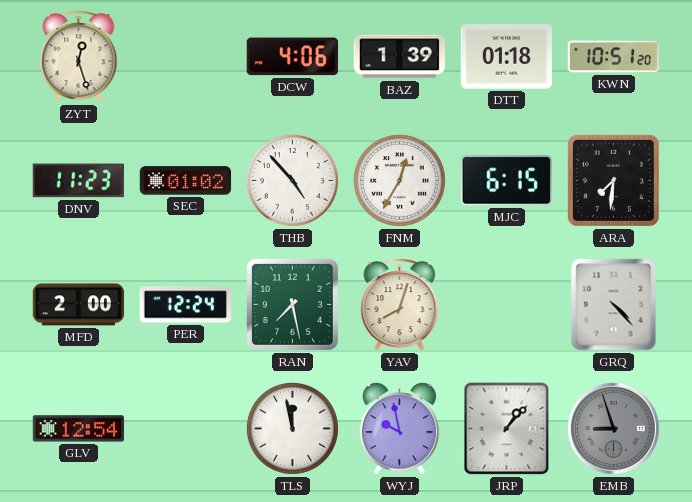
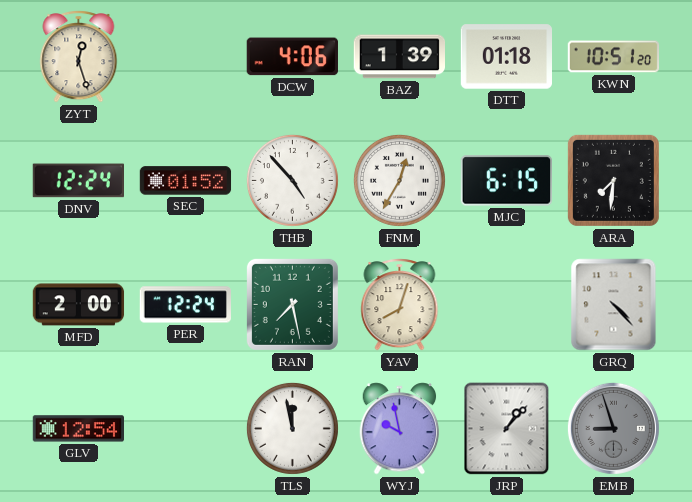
DNV: 11:23 -> 12:24
SEC: 01:02 -> 01:52
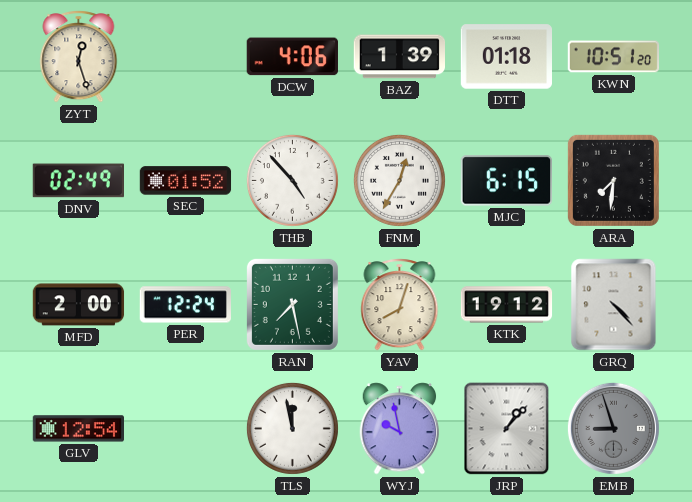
DNV: 12:24 -> 02:49
KTK: none -> 19:12
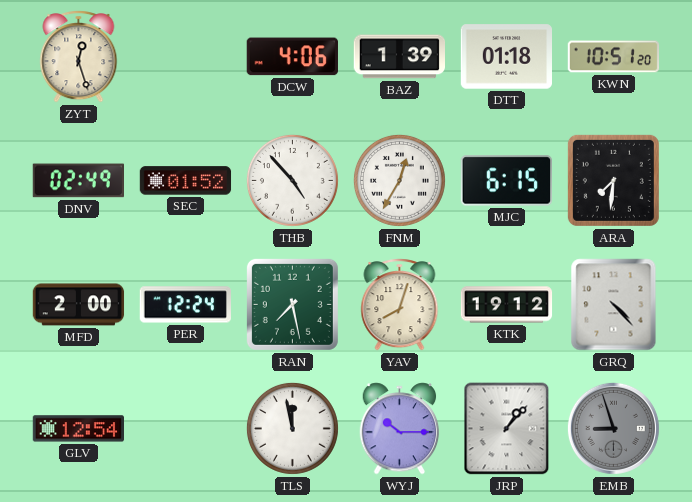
WYJ: 9:58 -> 10:15
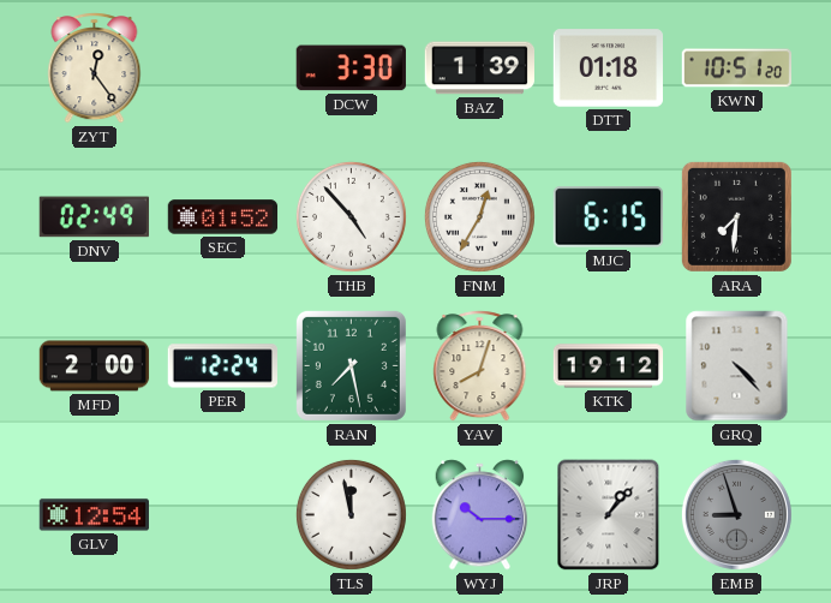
ZYT: 12:27 -> 12:24
DCW: 4:06 -> 3:30
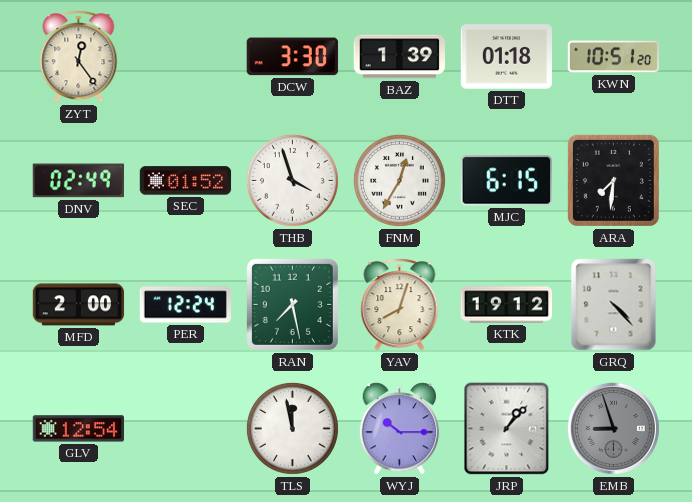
THB: 4:53 -> 3:57
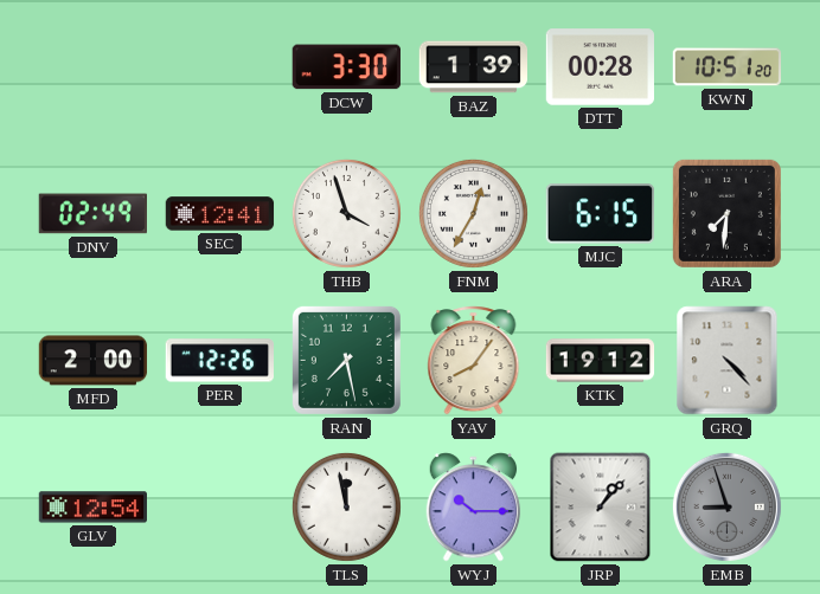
ZYT: 12:24 -> none
DTT: 01:18 -> 00:28
SEC: 01:52 -> 12:41
PER: 12:24 -> 12:26
YAV: 8:03 -> 8:06
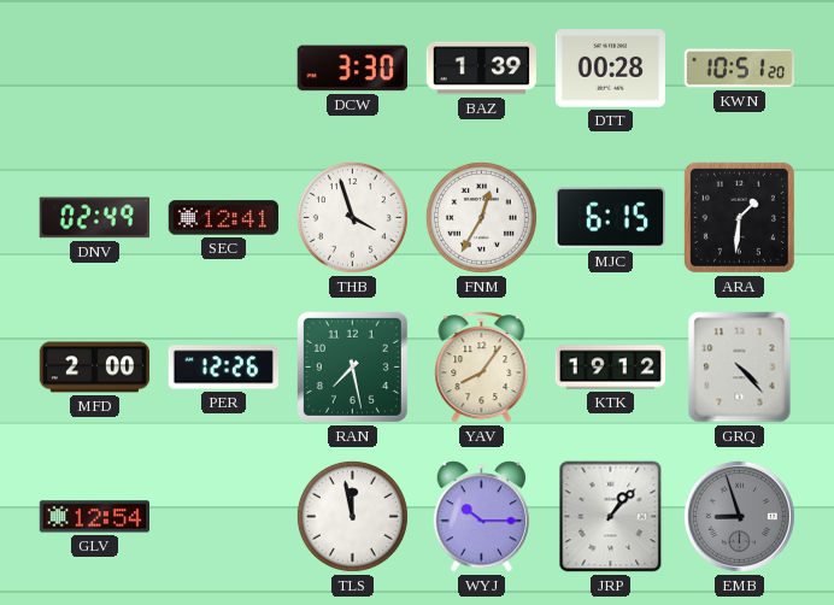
ARA: 7:31 -> 1:31
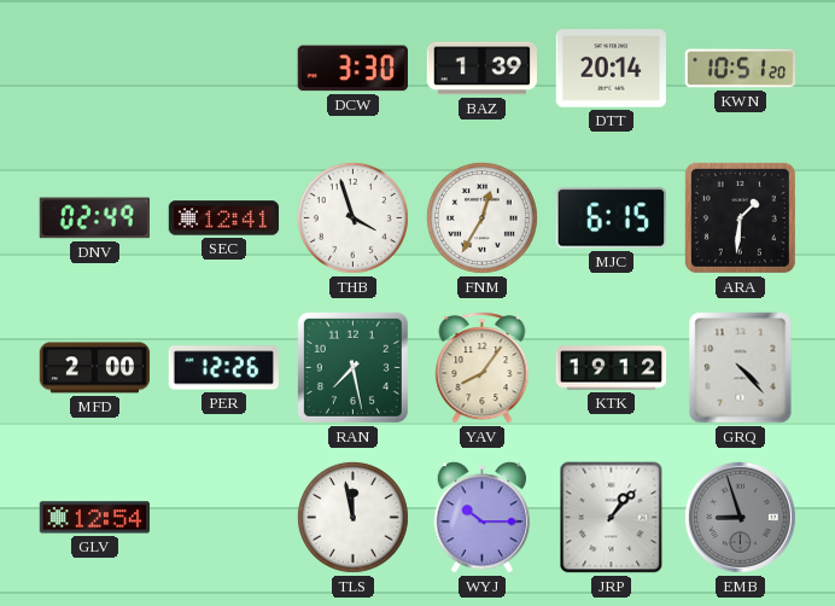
DTT: 00:28 -> 20:14
